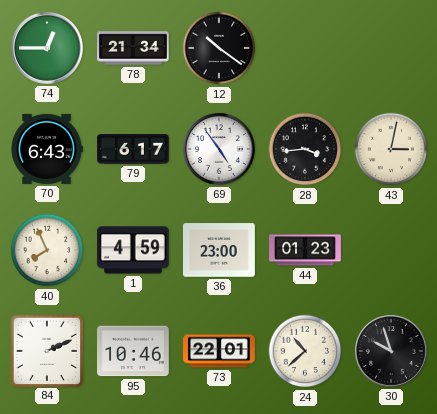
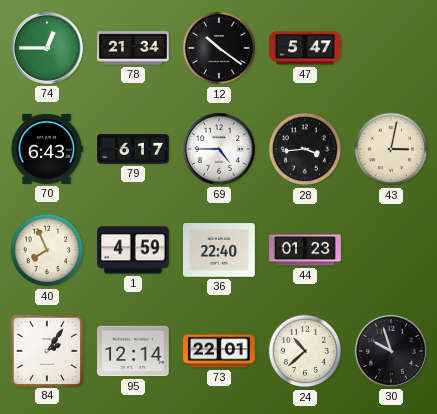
47: none -> 5:47
69: 4:54 -> 4:45
36: 23:00 -> 22:40
84: 2:11 -> 2:06
95: 10:46 -> 12:14
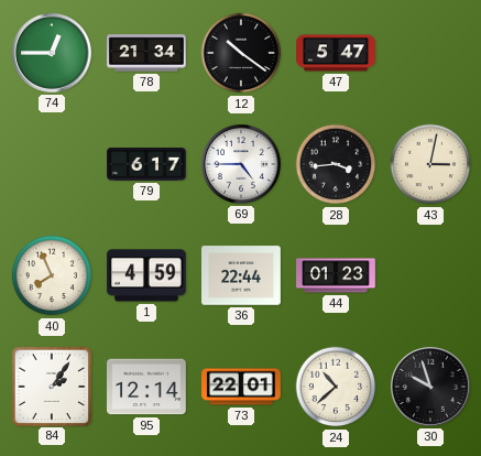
70: 6:43 -> none
36: 22:40 -> 22:44
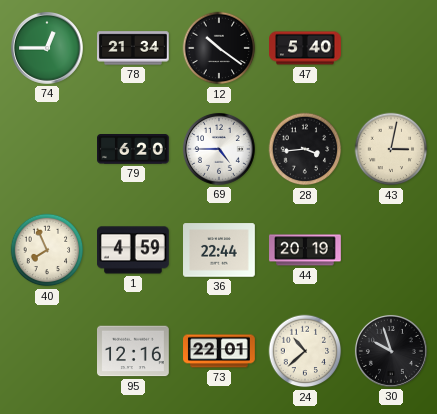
47: 5:47 -> 5:40
79: 6:17 -> 6:20
44: 01:23 -> 20:19
84: 2:06 -> none
95: 12:14 -> 12:16
